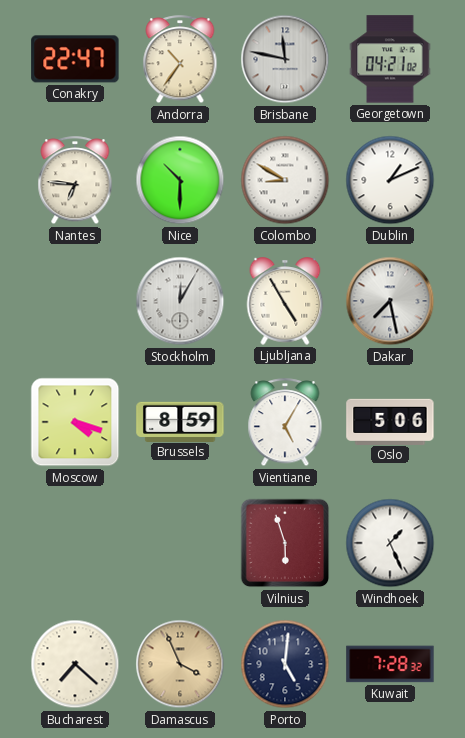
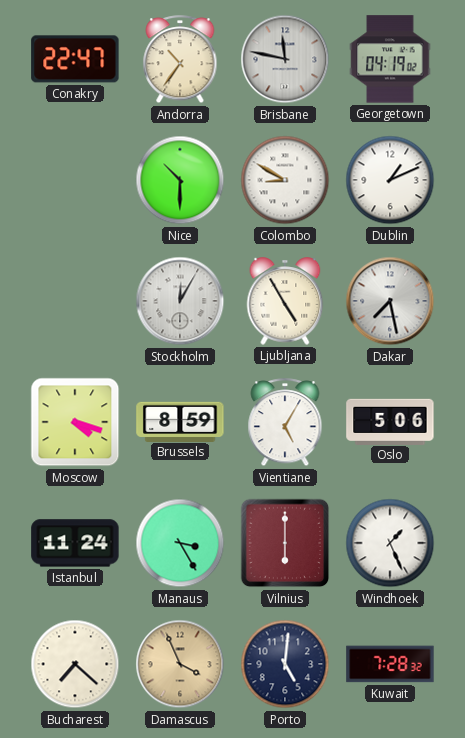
Georgetown: 04:21 -> 04:19
Nantes: 6:46 -> none
Istanbul: none -> 11:24
Manaus: none -> 3:25
Vilnius: 5:57 -> 6:00
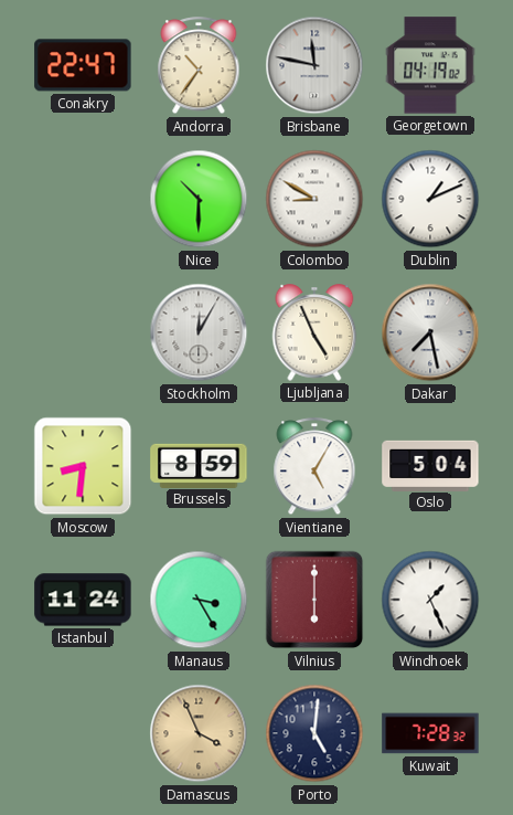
Ljubljana: 4:55 -> 4:56
Moscow: 4:18 -> 8:31
Oslo: 5:06 -> 5:04
Bucharest: 7:22 -> none
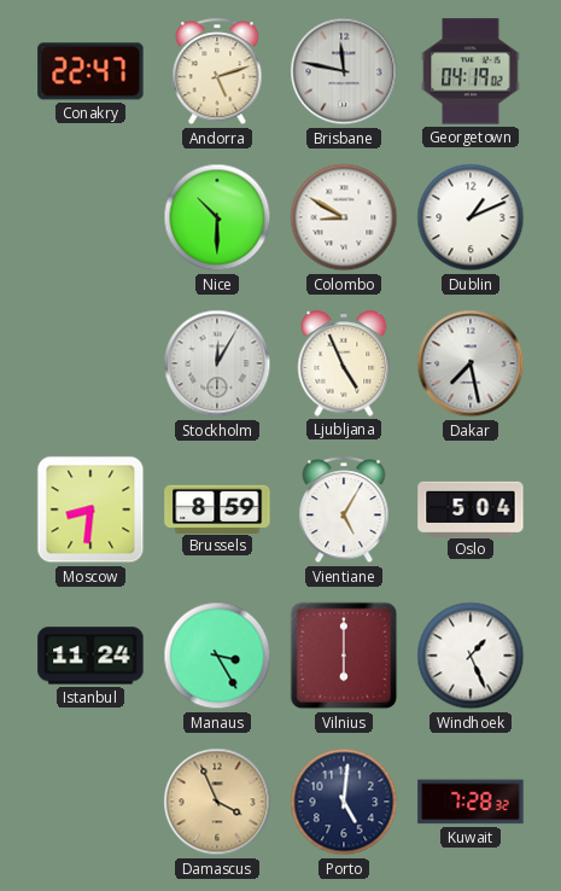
Andorra: 10:36 -> 5:12
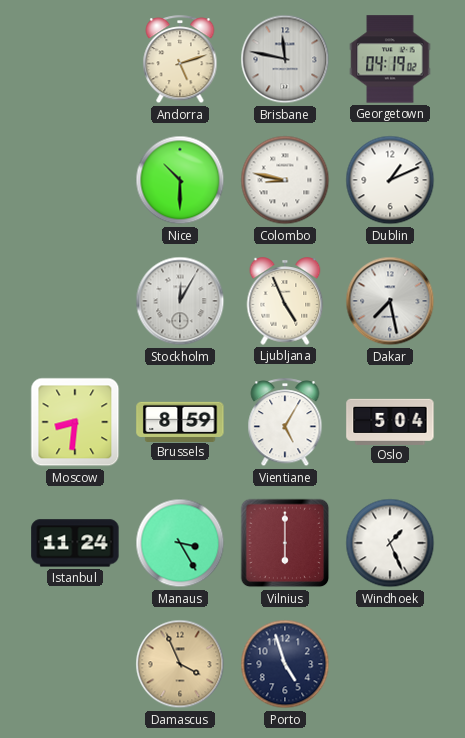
Conakry: 22:47 -> none
Colombo: 8:50 -> 8:47
Porto: 5:01 -> 4:57
Kuwait: 7:28 -> none
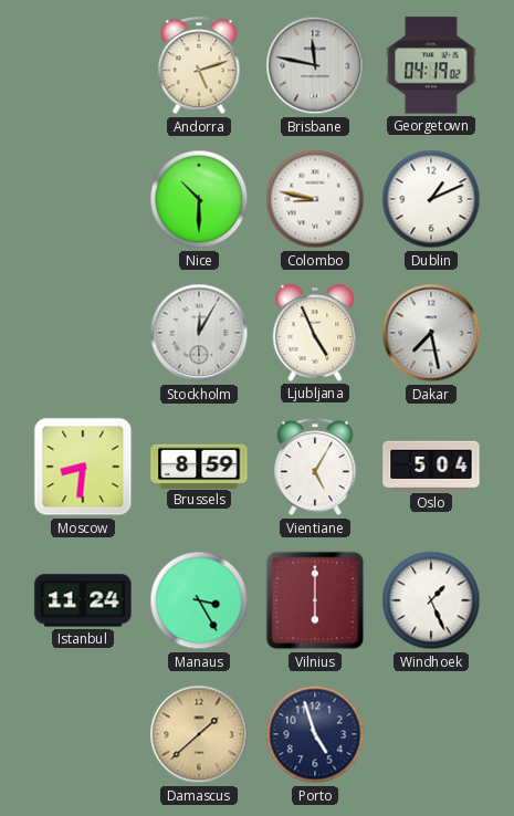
Damascus: 3:56 -> 1:38
